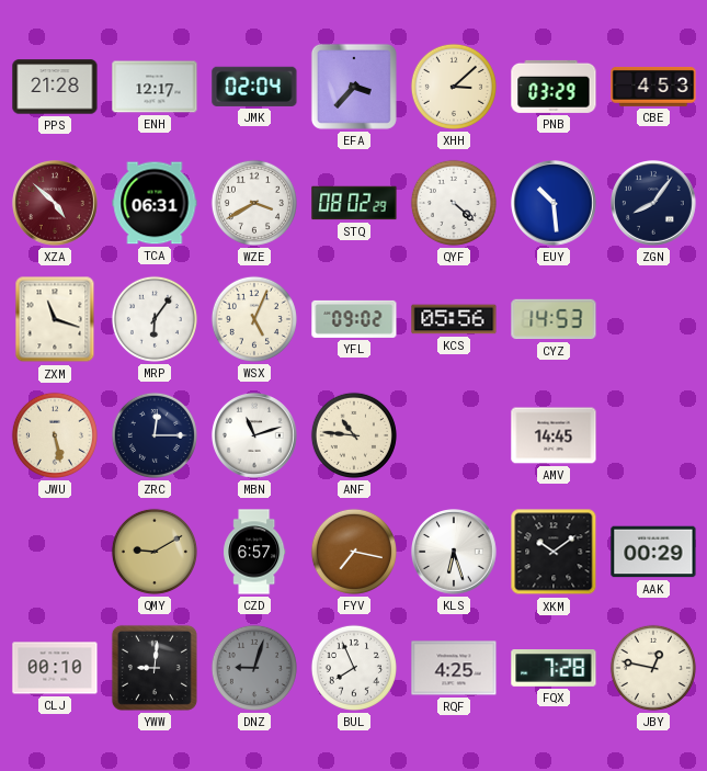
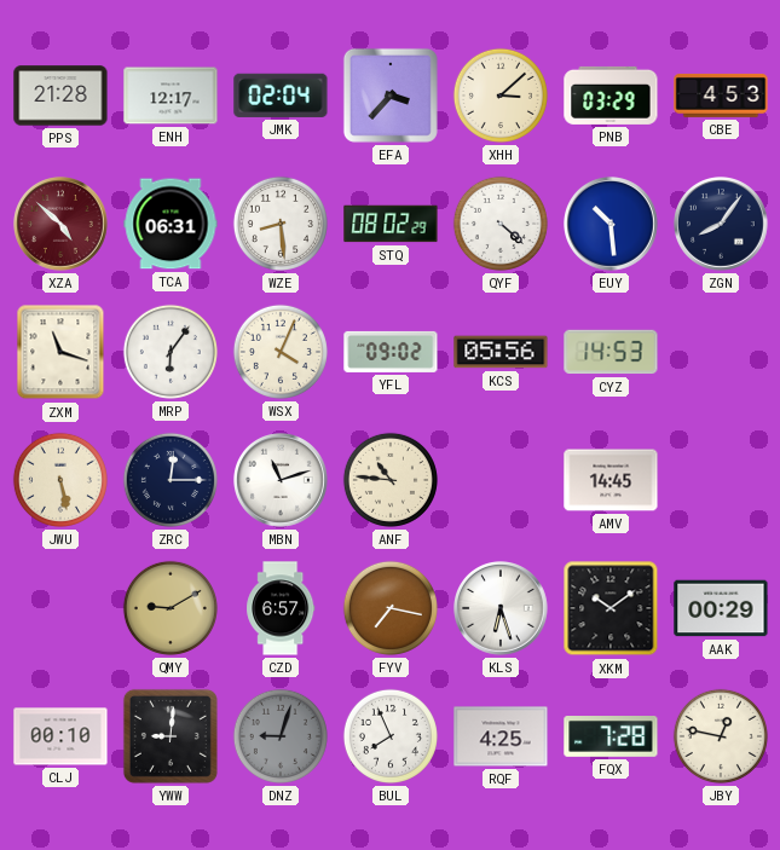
WZE: 3:40 -> 8:29
WSX: 5:04 -> 4:04
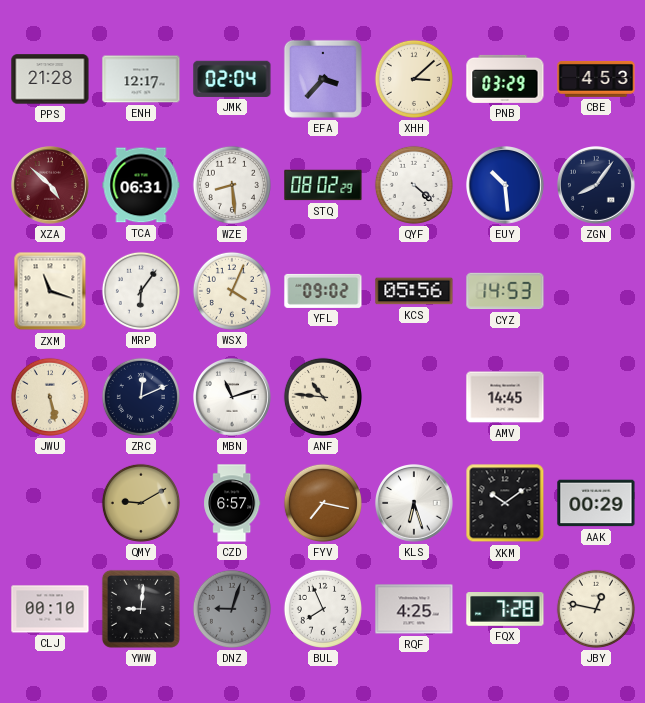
ZRC: 12:15 -> 12:11
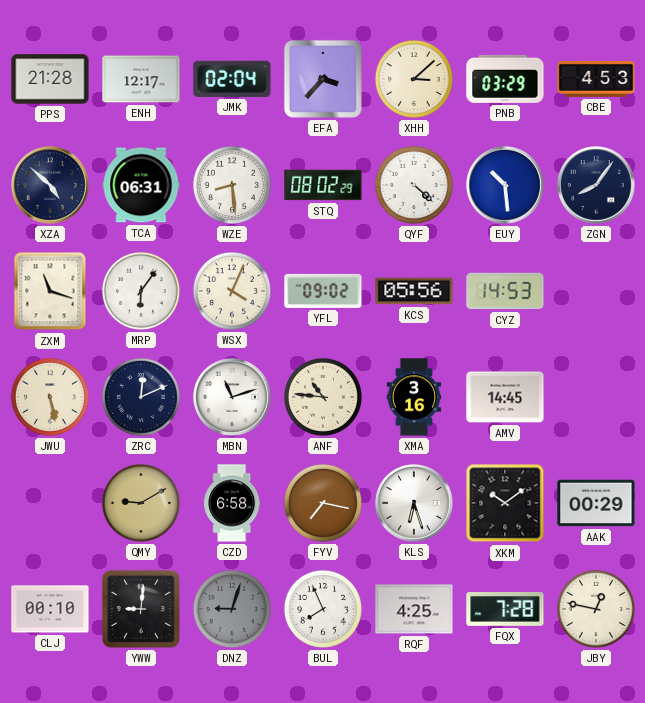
XZA dial: burgundy -> navy
XMA: none -> 3:16
CZD: 6:57 -> 6:58
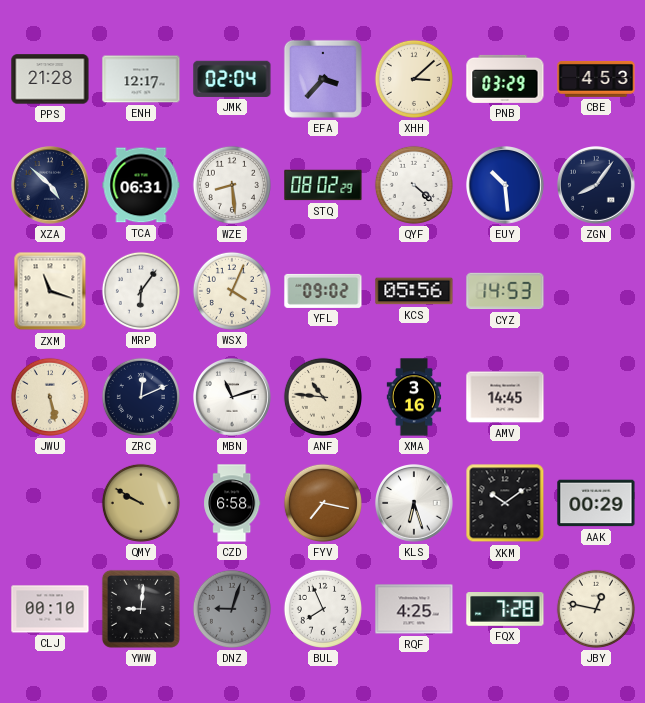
QMY: 9:10 -> 9:50
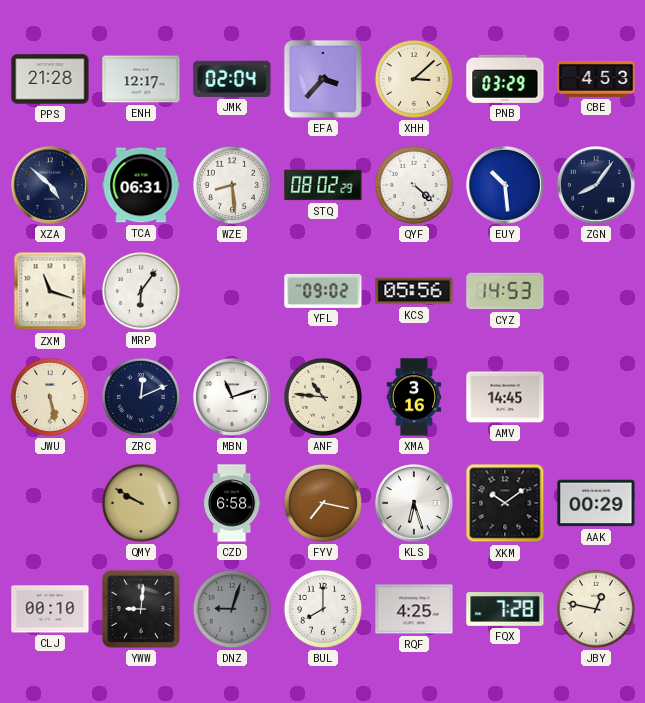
WSX: 4:04 -> none
BUL: 7:56 -> 8:00
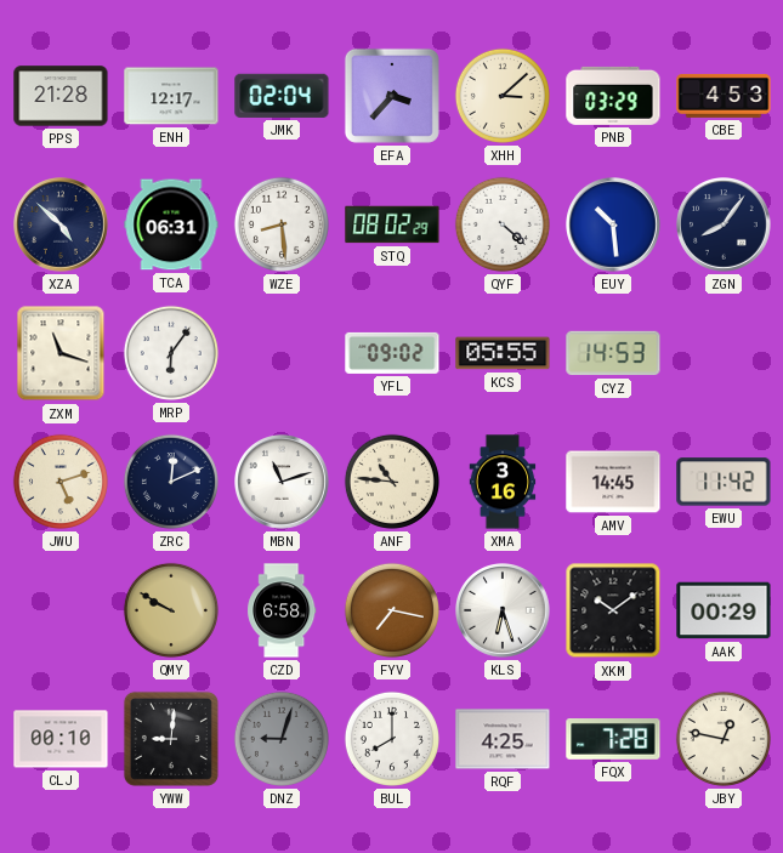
KCS: 05:56 -> 05:55
JWU: 5:28 -> 5:12
EWU: none -> 11:42
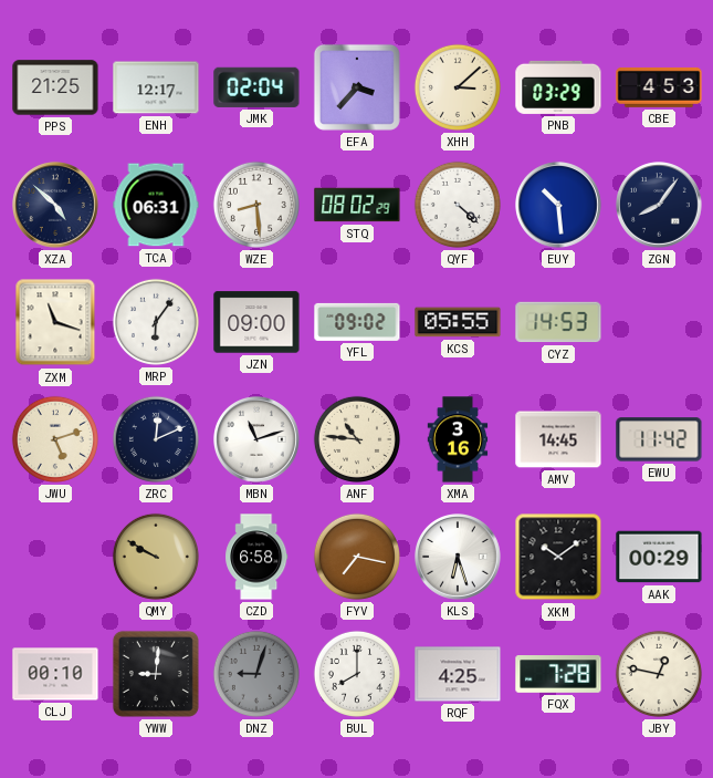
PPS: 21:28 -> 21:25
JZN: none -> 09:00
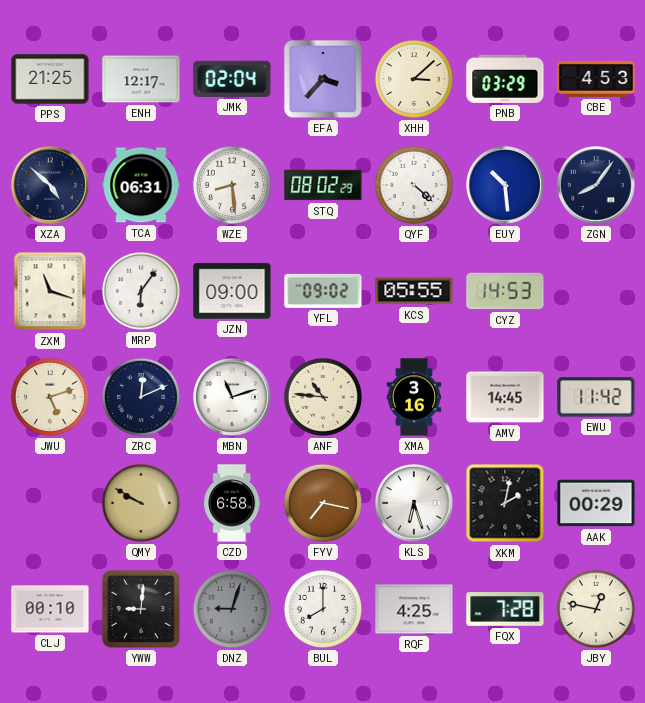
XKM: 10:09 -> 2:02
